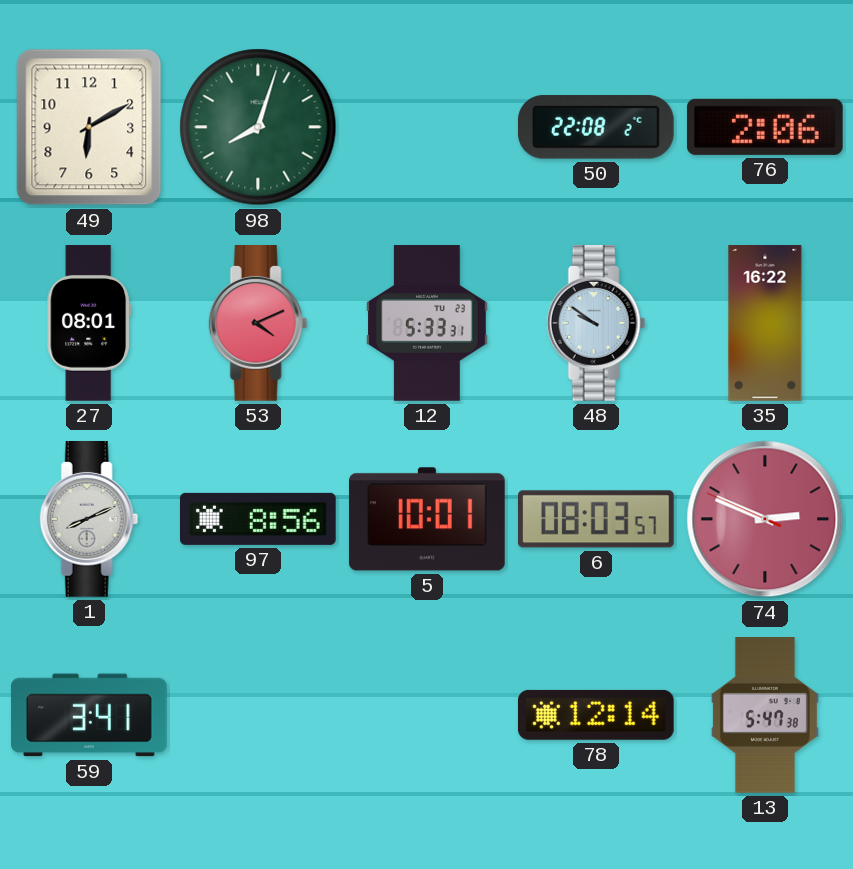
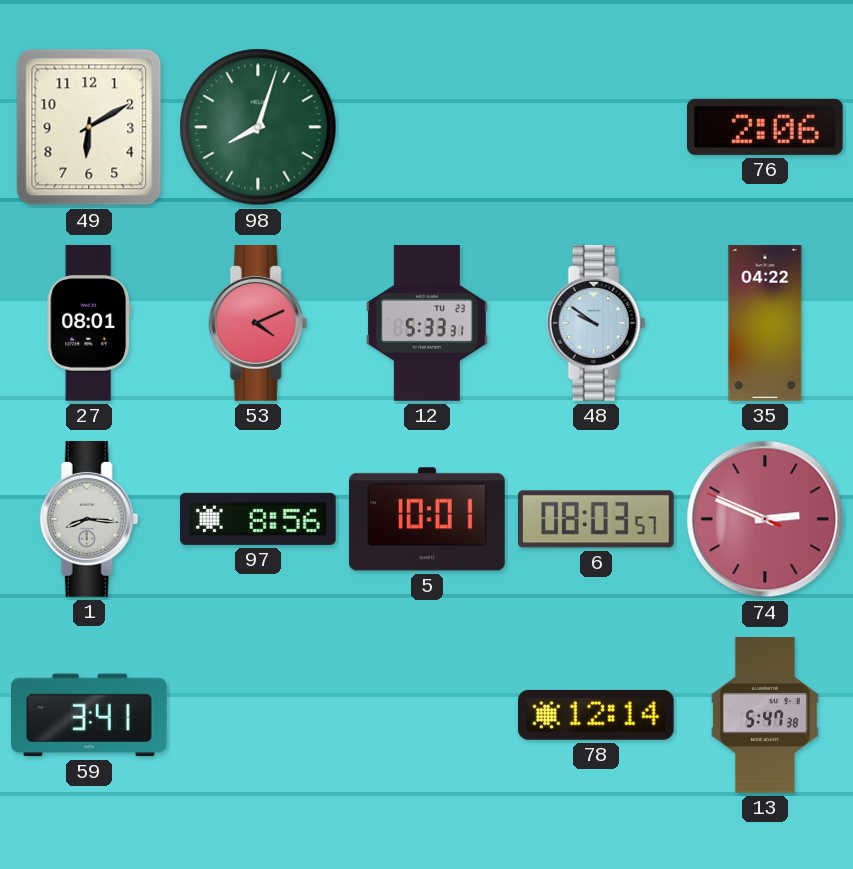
50: 22:08 -> none
35: 16:22 -> 04:22
1: 8:11 -> 8:16
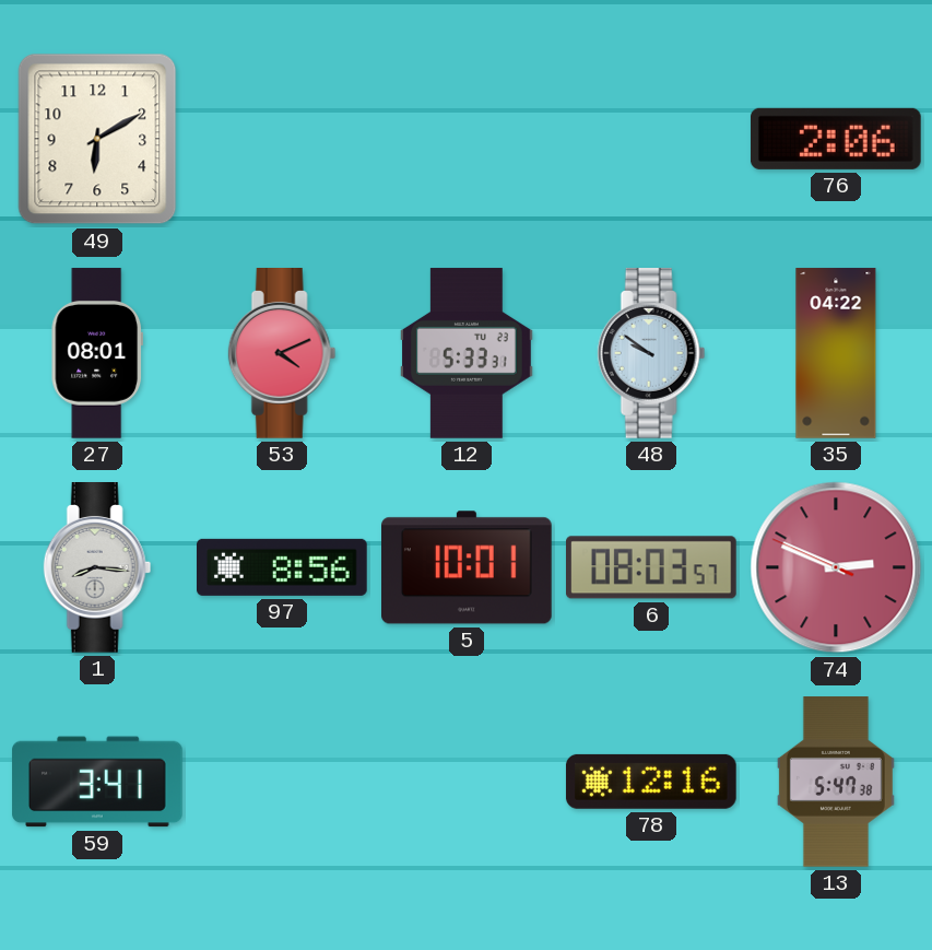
98: 8:03 -> none
78: 12:14 -> 12:16
